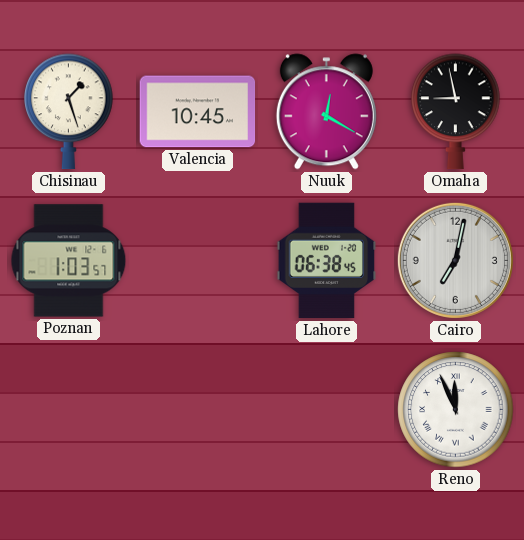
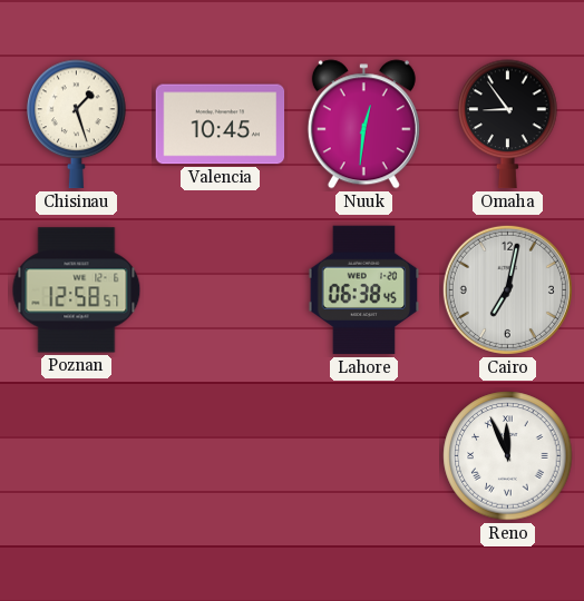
Nuuk: 12:20 -> 12:31
Omaha: 8:58 -> 8:54
Poznan: 1:03 -> 12:58
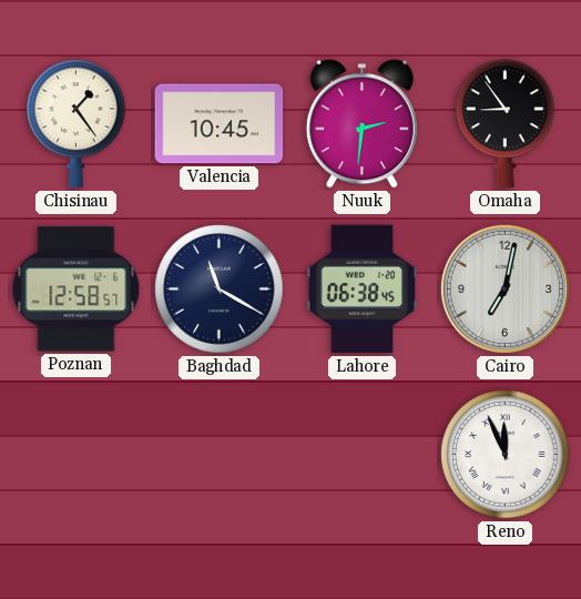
Chisinau: 1:27 -> 1:24
Nuuk: 12:31 -> 2:31
Baghdad: none -> 11:20
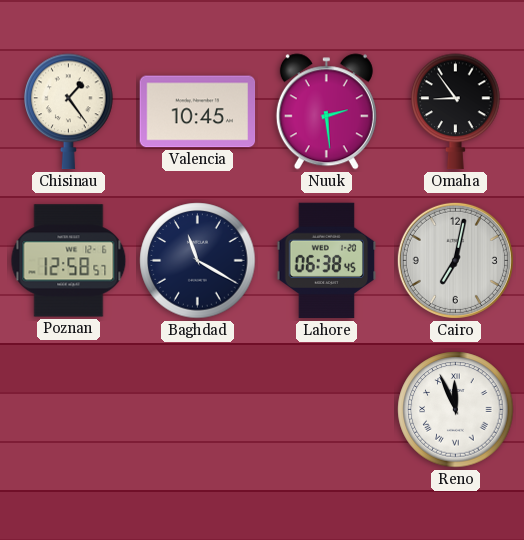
Nuuk: 2:31 -> 2:29
